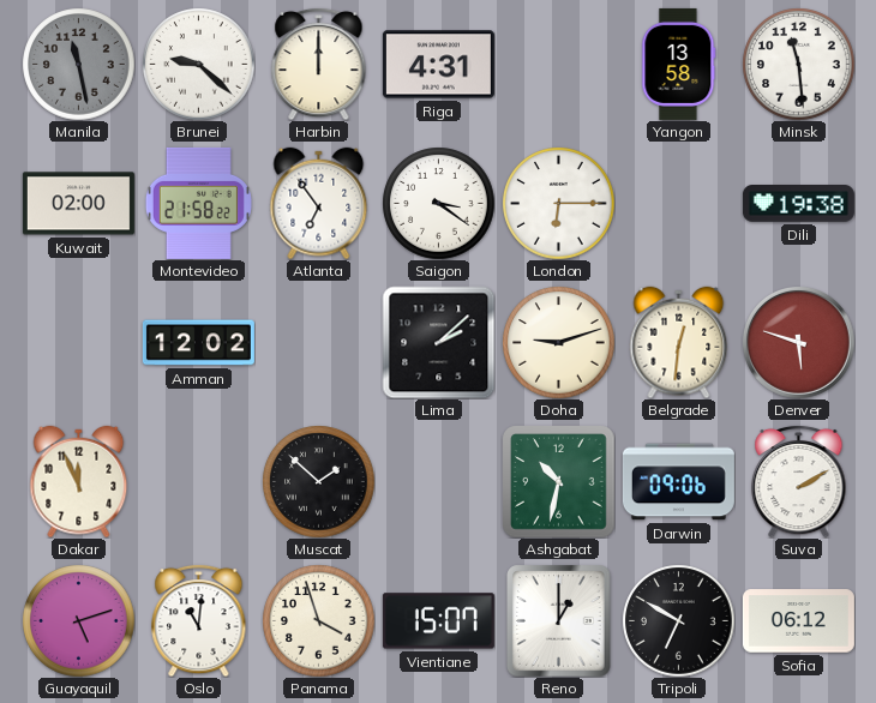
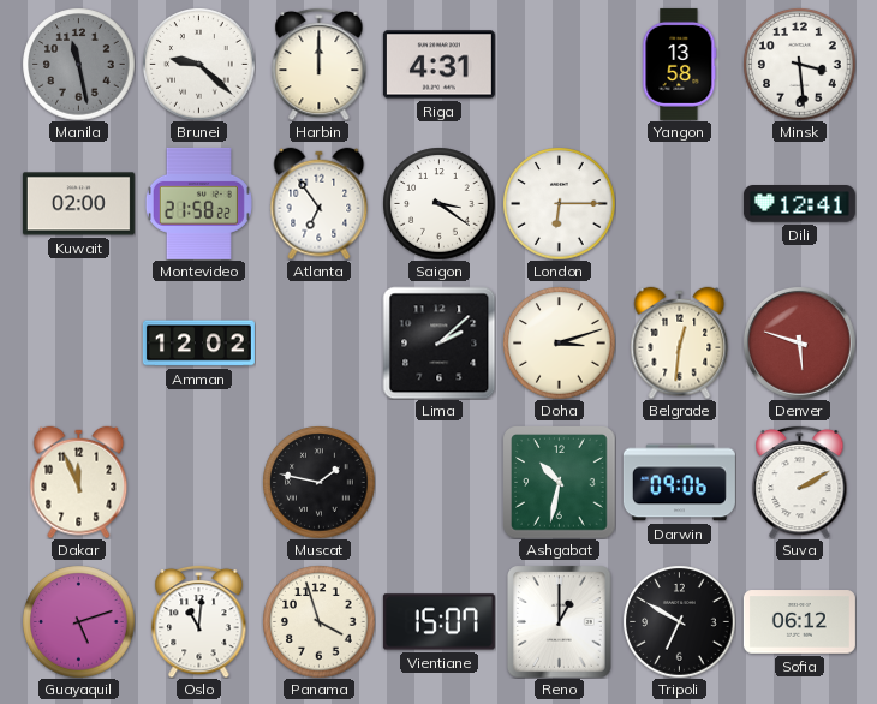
Minsk: 11:29 -> 3:29
Dili: 19:38 -> 12:41
Doha: 9:12 -> 3:12
Muscat: 1:52 -> 1:47
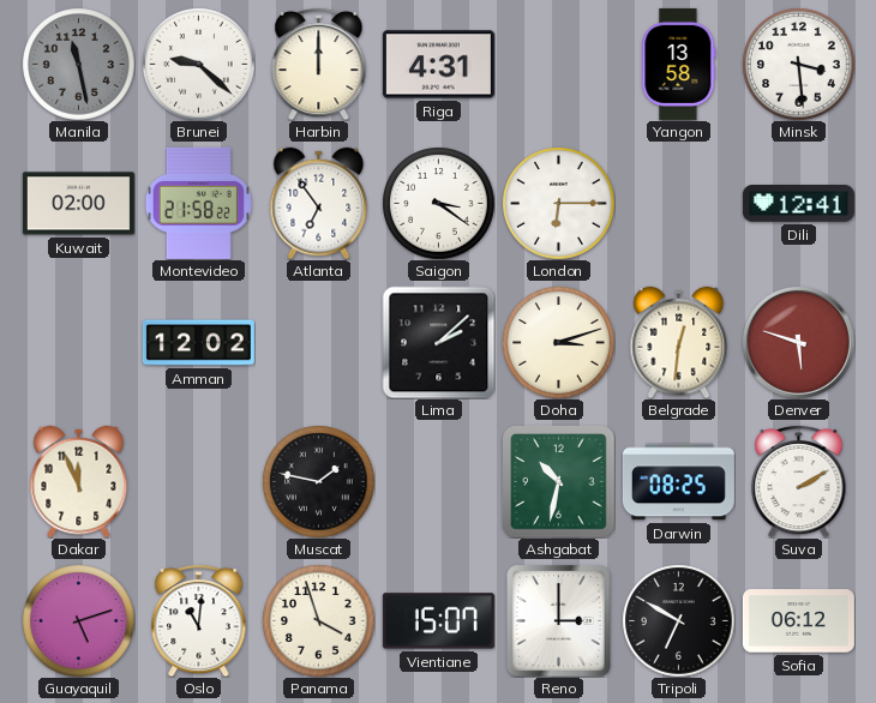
Darwin: 09:06 -> 08:25
Reno: 1:00 -> 3:00
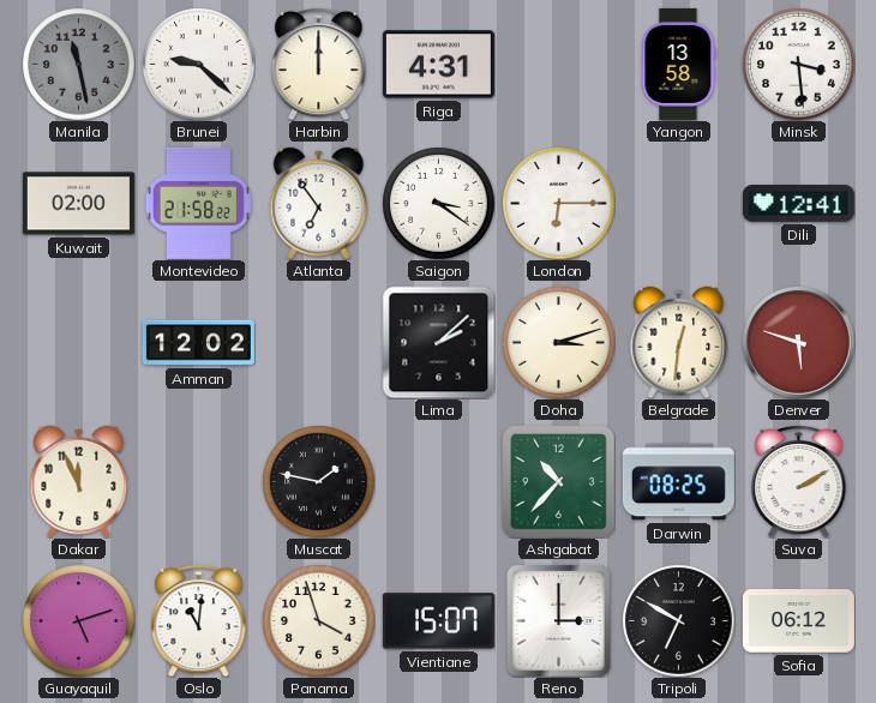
Ashgabat: 10:32 -> 10:37
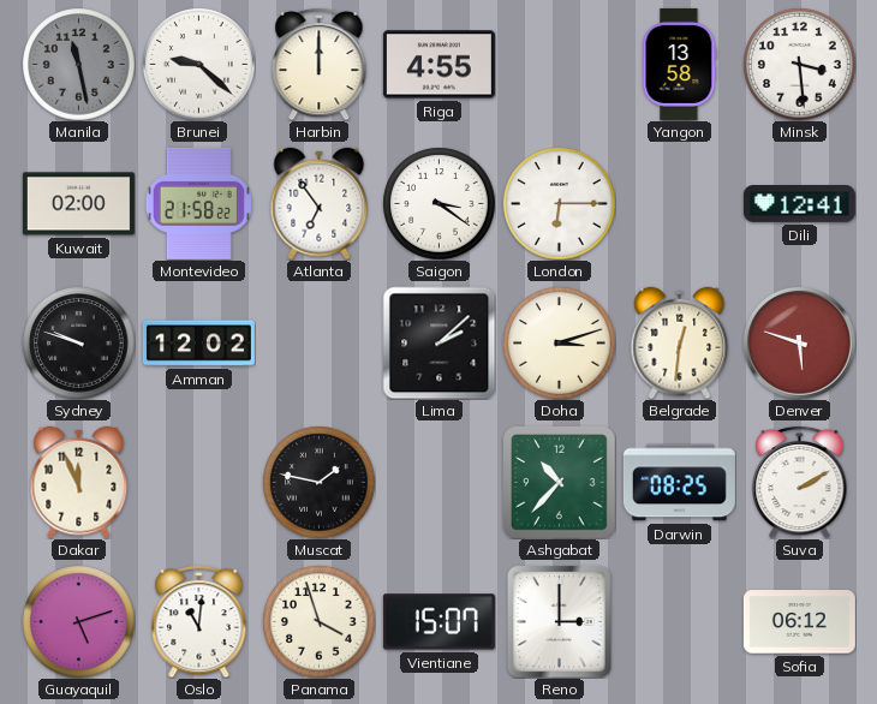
Riga: 4:31 -> 4:55
Sydney: none -> 9:48
Tripoli: 6:50 -> none
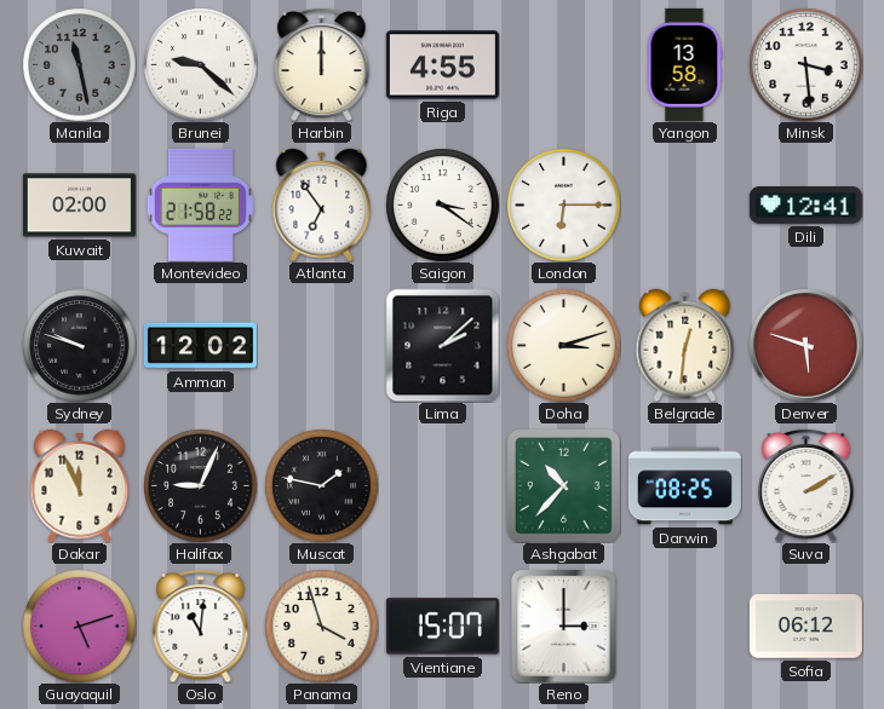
Halifax: none -> 9:04
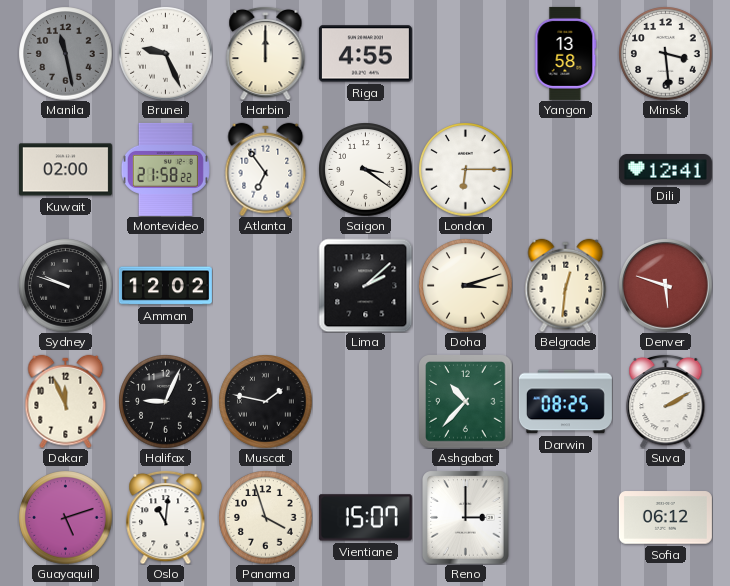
Brunei: 9:22 -> 9:26
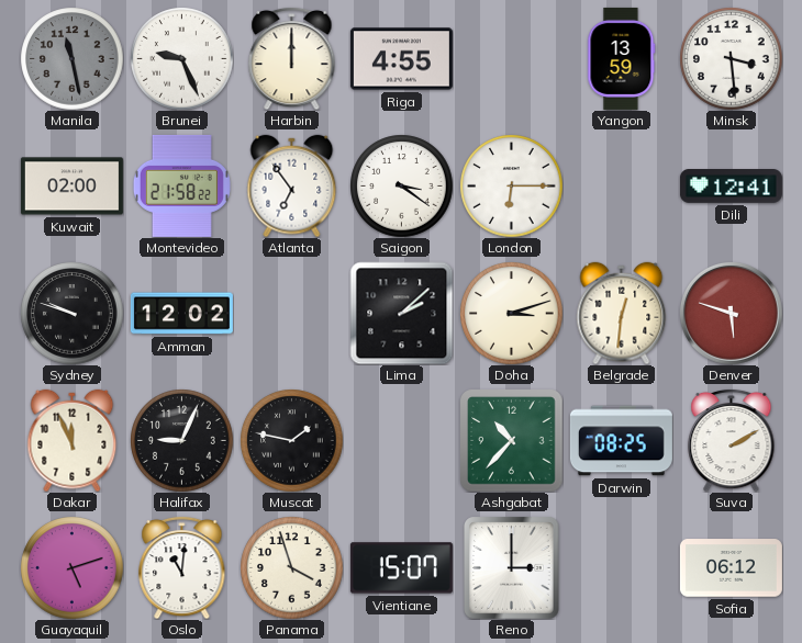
Yangon: 13:58 -> 13:59
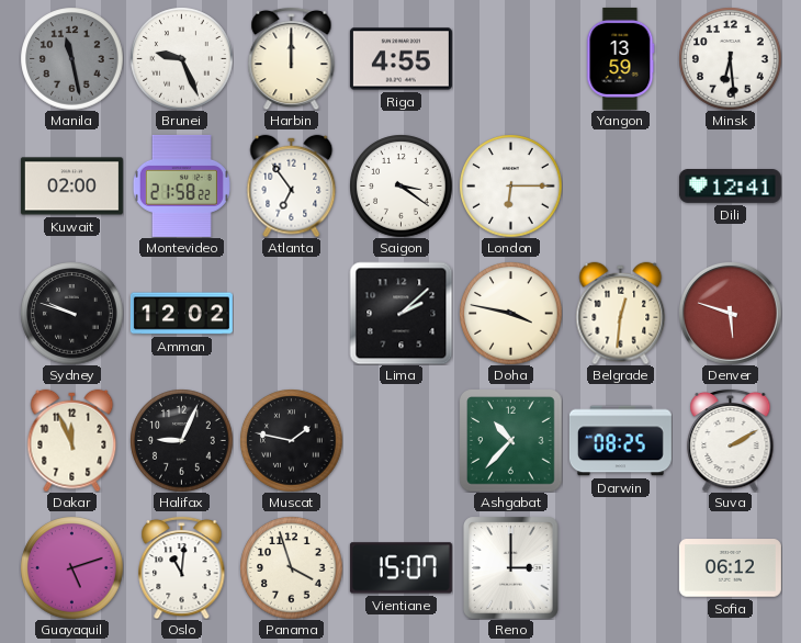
Minsk: 3:29 -> 6:29
Doha: 3:12 -> 3:47
